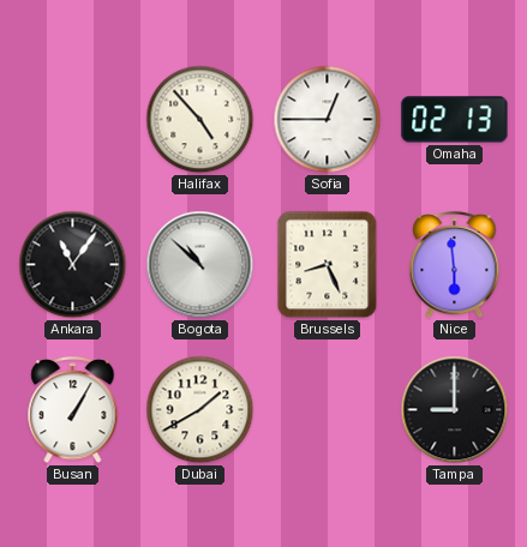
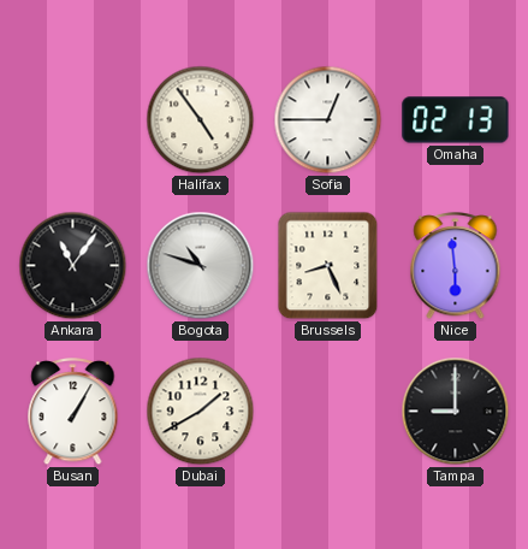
Halifax: 4:53 -> 4:54
Bogota: 10:52 -> 10:48
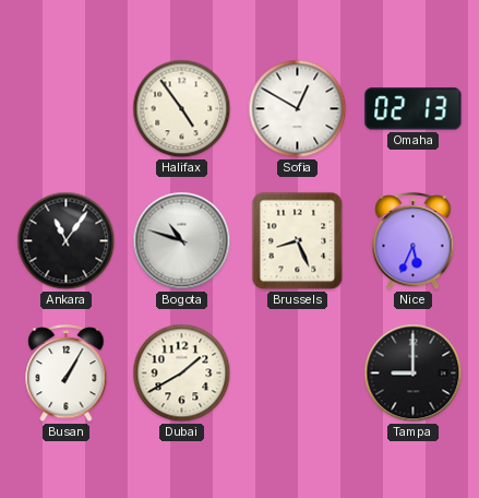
Sofia: 12:45 -> 12:50
Nice: 5:59 -> 5:34
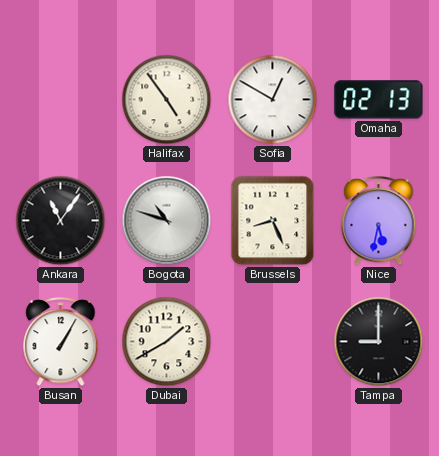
Nice: 5:34 -> 5:32
